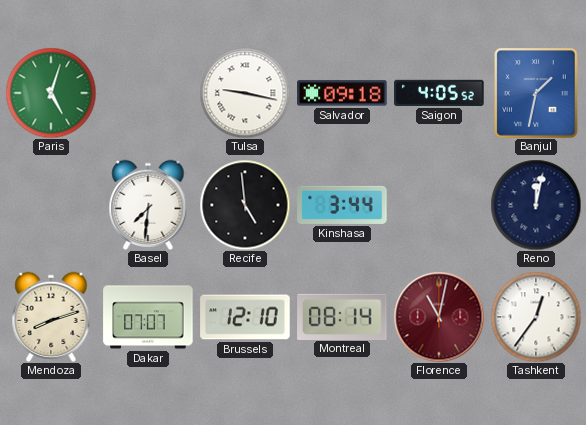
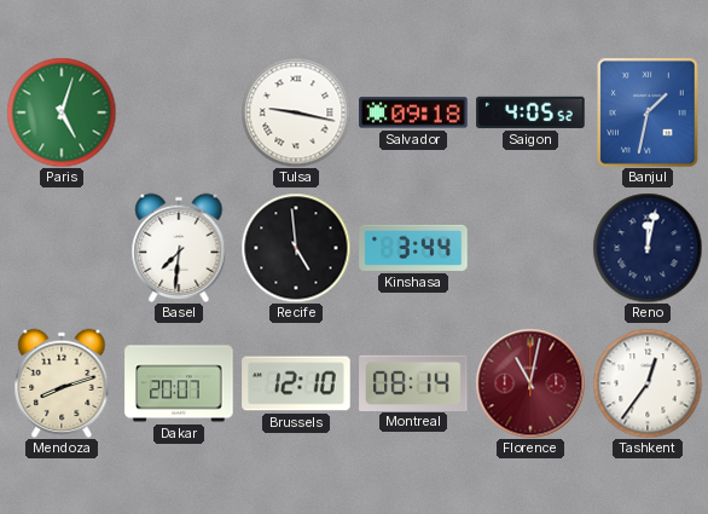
Dakar: 07:07 -> 20:07
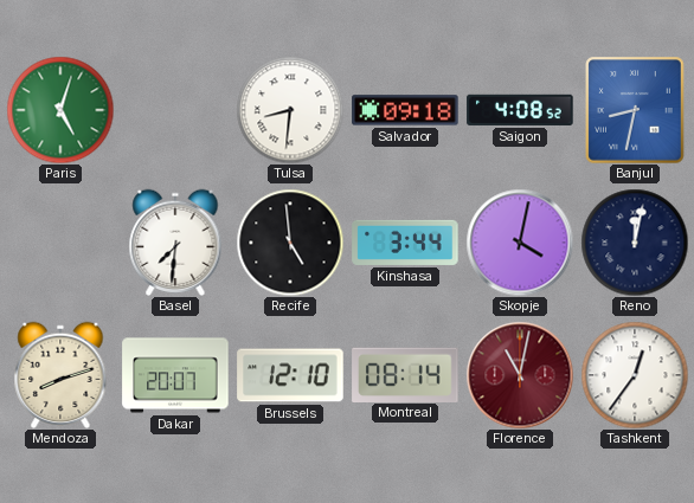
Tulsa: 9:17 -> 8:31
Saigon: 4:05 -> 4:08
Banjul: 1:32 -> 8:32
Skopje: none -> 4:02
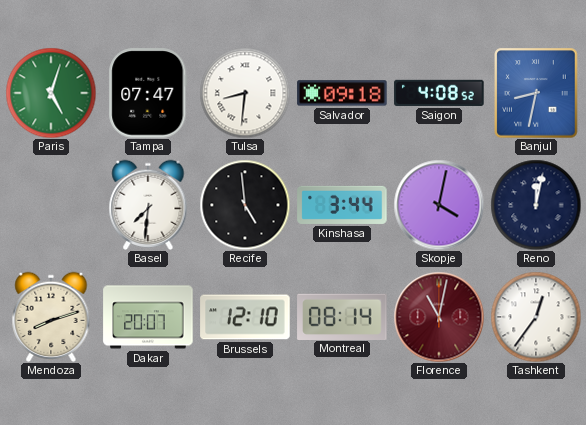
Tampa: none -> 07:47
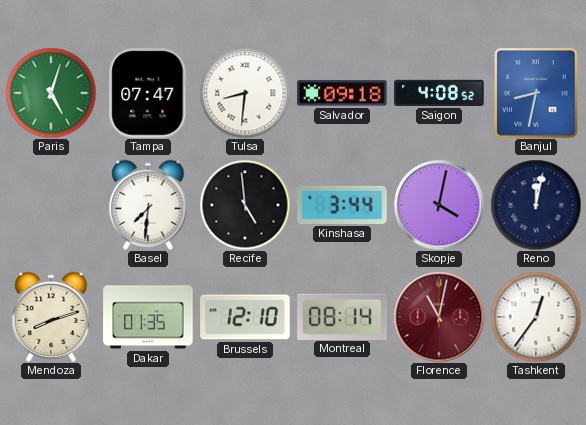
Dakar: 20:07 -> 01:35
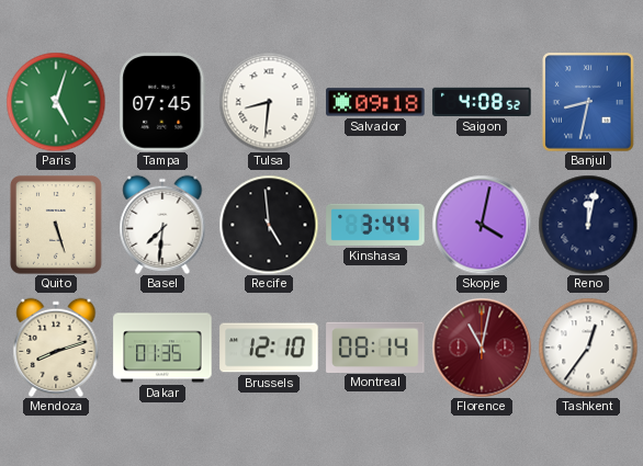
Tampa: 07:47 -> 07:45
Quito: none -> 5:27
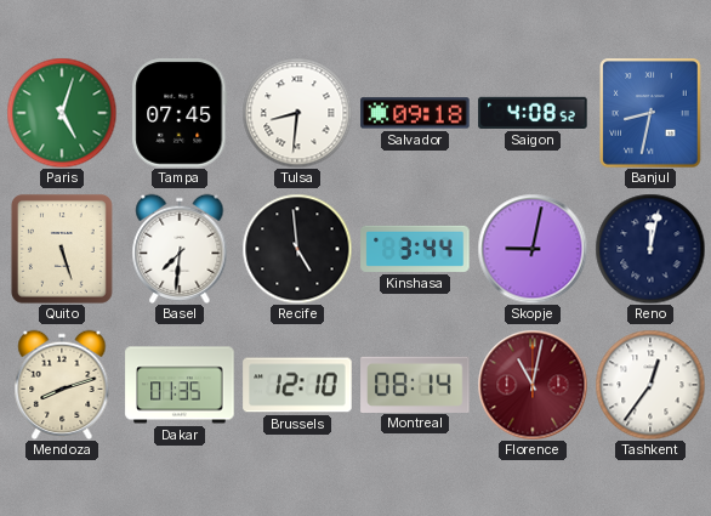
Skopje: 4:02 -> 9:02
